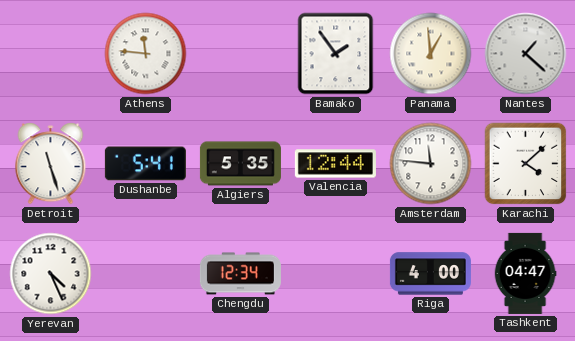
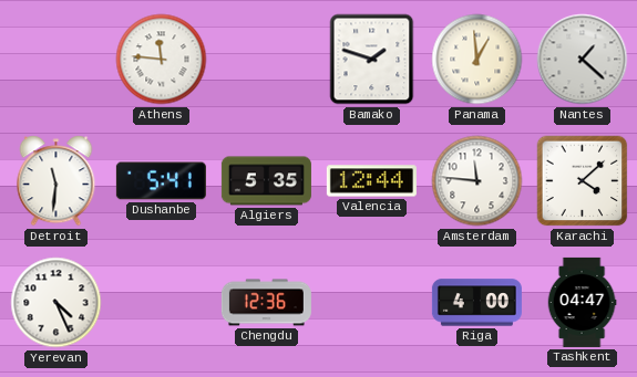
Bamako: 1:54 -> 1:48
Detroit: 11:27 -> 11:31
Chengdu: 12:34 -> 12:36
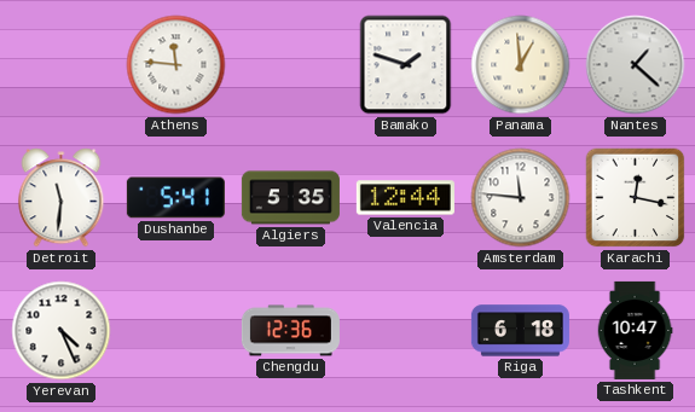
Karachi: 4:08 -> 12:17
Riga: 4:00 -> 6:18
Tashkent: 04:47 -> 10:47
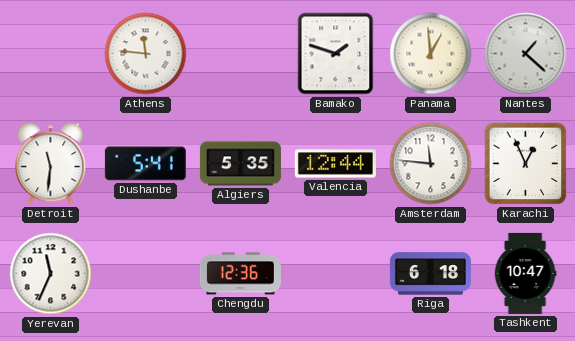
Karachi: 12:17 -> 12:56
Yerevan: 4:26 -> 11:34
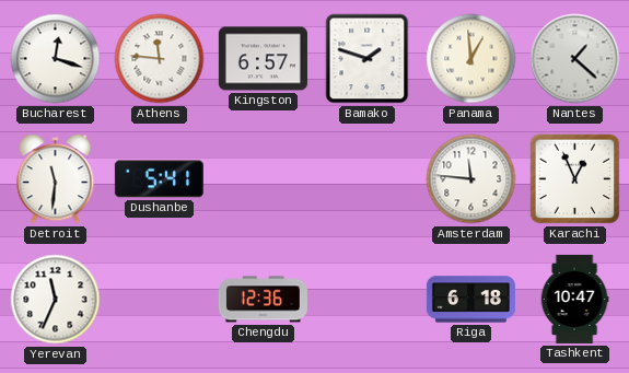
Bucharest: none -> 12:18
Kingston: none -> 6:57
Algiers: 5:35 -> none
Valencia: 12:44 -> none
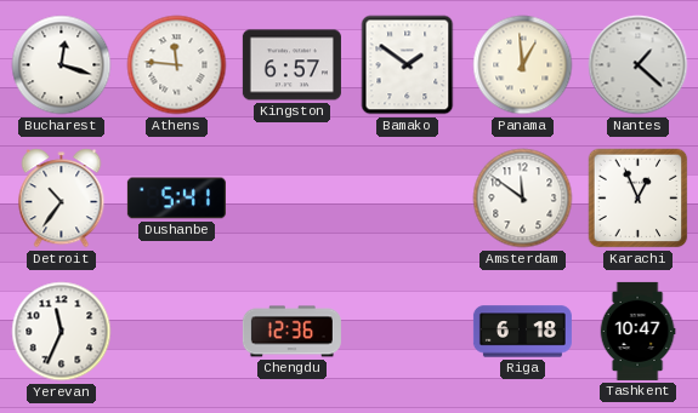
Bamako: 1:48 -> 1:51
Detroit: 11:31 -> 10:36
Amsterdam: 11:46 -> 11:51
